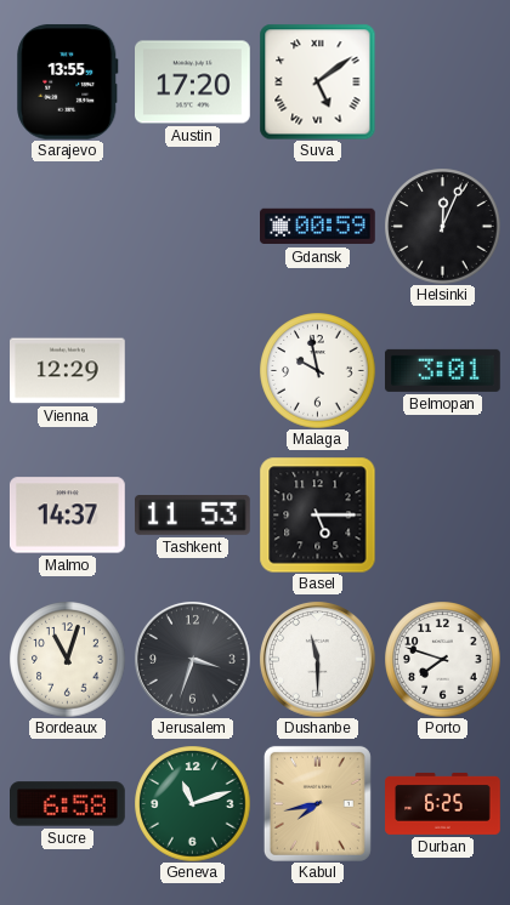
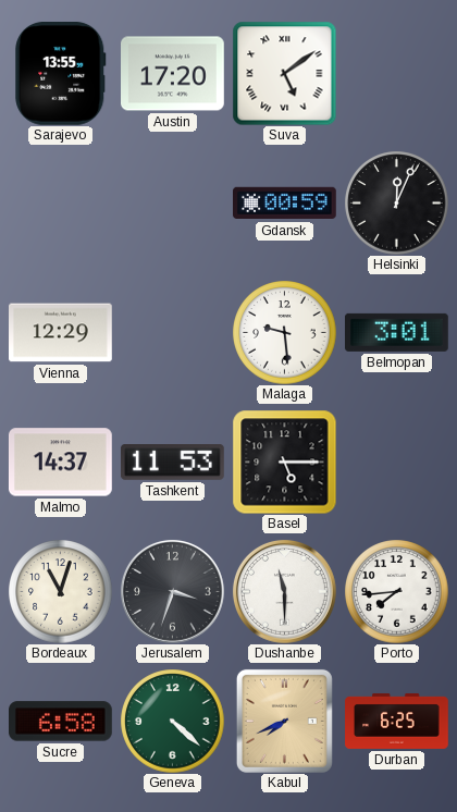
Malaga: 9:58 -> 9:29
Porto: 7:48 -> 7:44
Geneva: 11:12 -> 4:22
Kabul: 7:43 -> 7:41
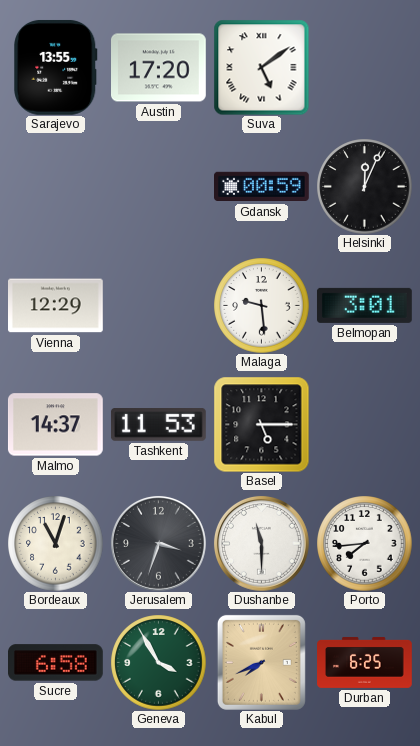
Geneva: 4:22 -> 3:55
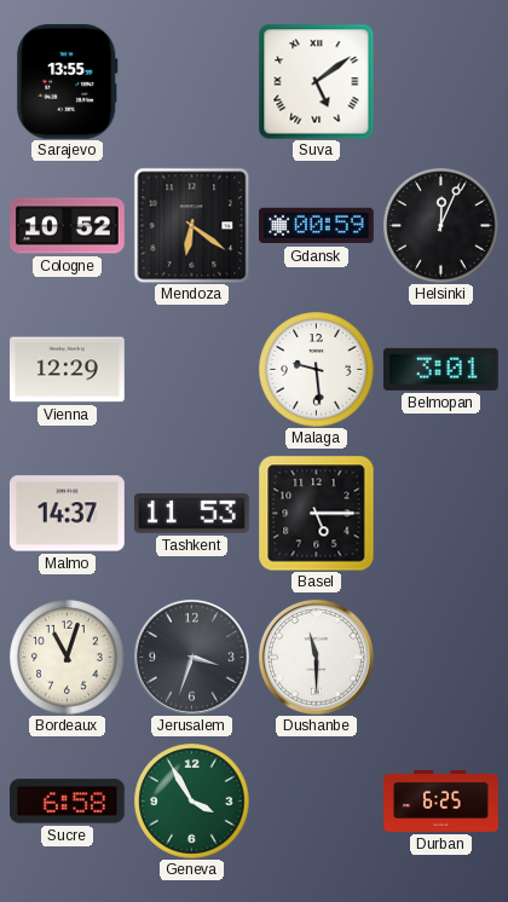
Austin: 17:20 -> none
Cologne: none -> 10:52
Mendoza: none -> 6:21
Porto: 7:44 -> none
Kabul: 7:41 -> none
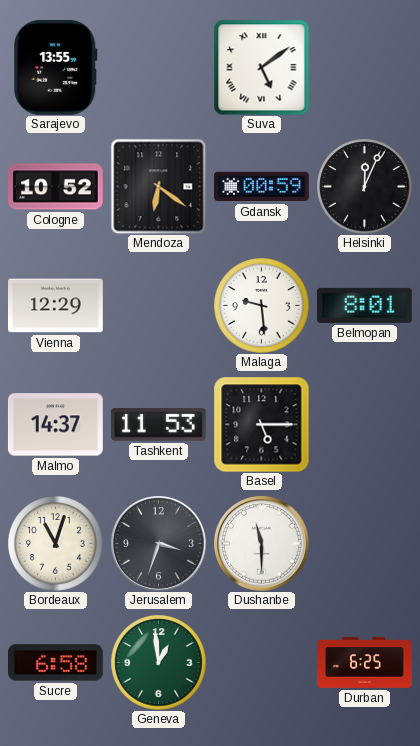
Belmopan: 3:01 -> 8:01
Geneva: 3:55 -> 12:59
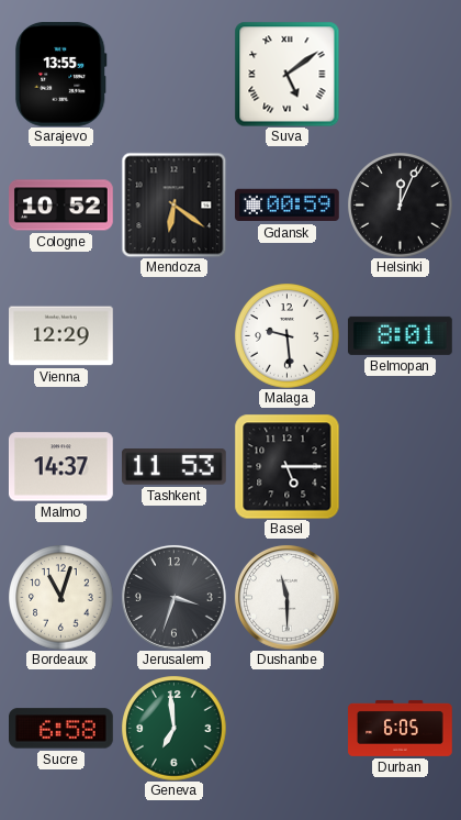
Geneva: 12:59 -> 6:59
Durban: 6:25 -> 6:05
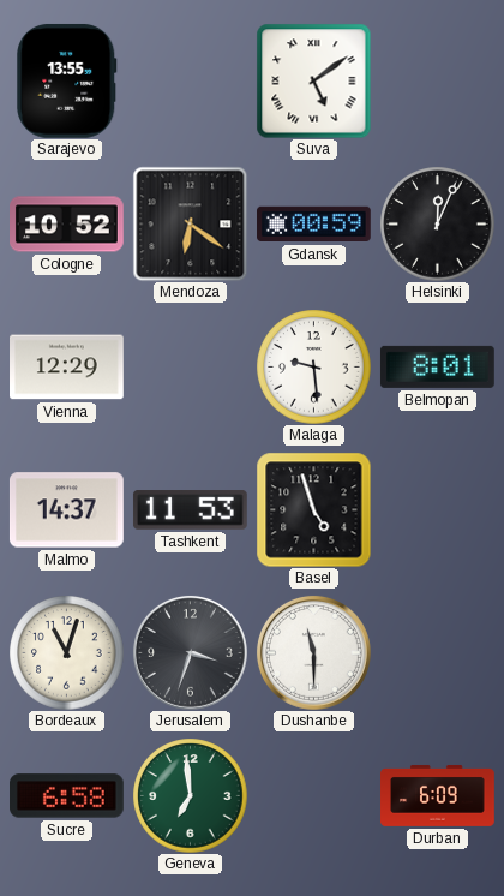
Basel: 5:15 -> 4:57
Durban: 6:05 -> 6:09
